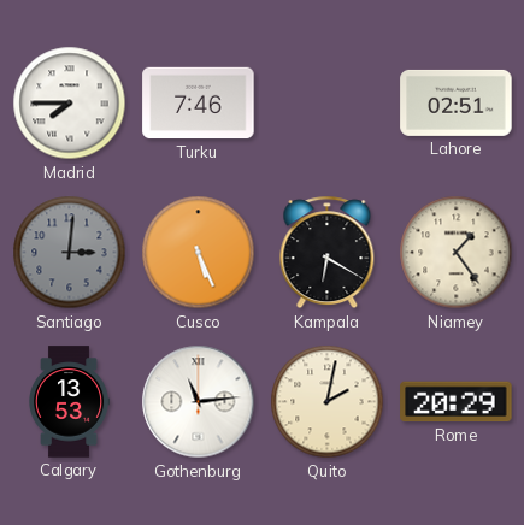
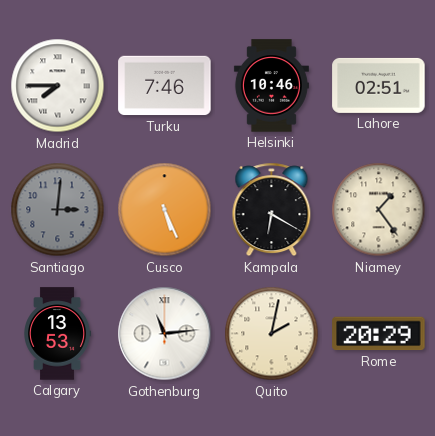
Helsinki: none -> 10:46
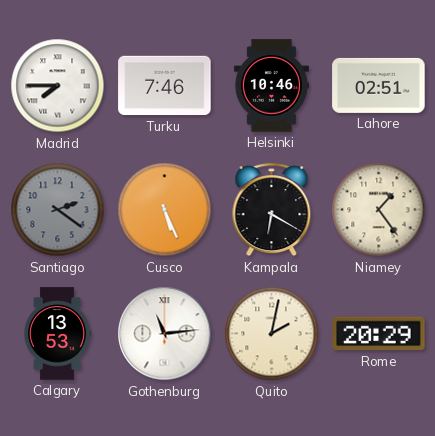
Santiago: 3:01 -> 2:21
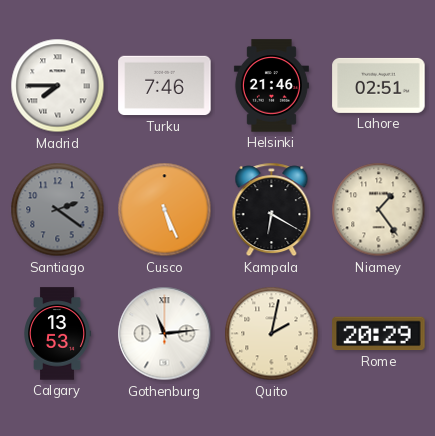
Helsinki: 10:46 -> 21:46
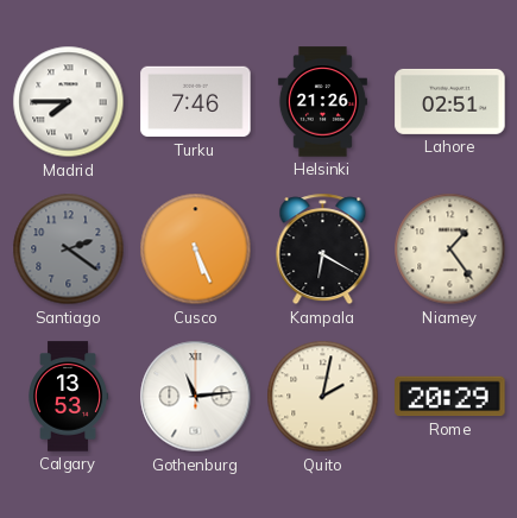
Helsinki: 21:46 -> 21:26
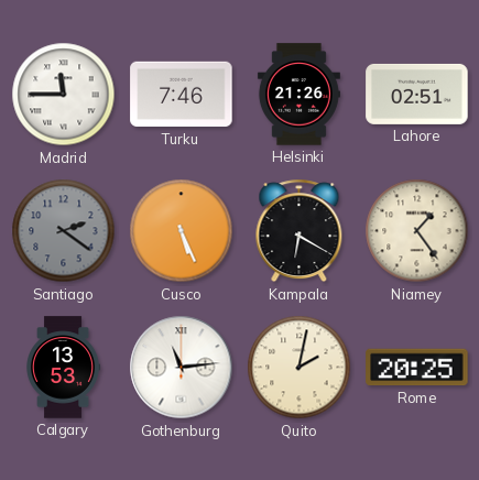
Madrid: 7:45 -> 11:45
Rome: 20:29 -> 20:25
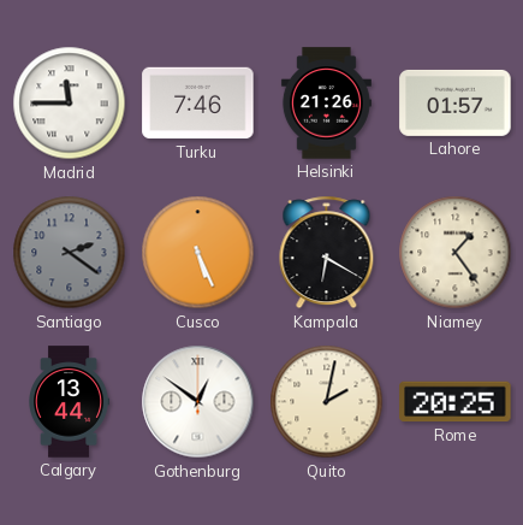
Lahore: 02:51 -> 01:57
Calgary: 13:53 -> 13:44
Gothenburg: 11:14 -> 12:51
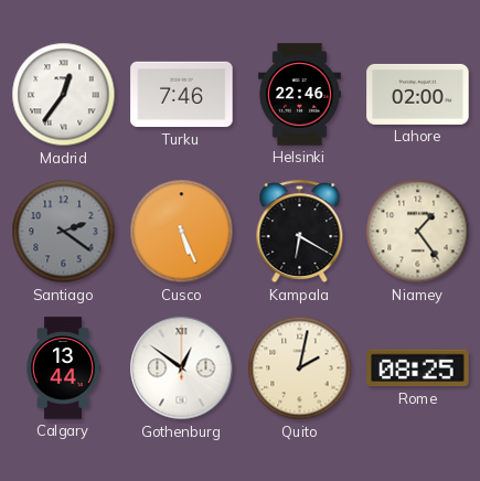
Madrid: 11:45 -> 12:36
Helsinki: 21:26 -> 22:46
Lahore: 01:57 -> 02:00
Rome: 20:25 -> 08:25
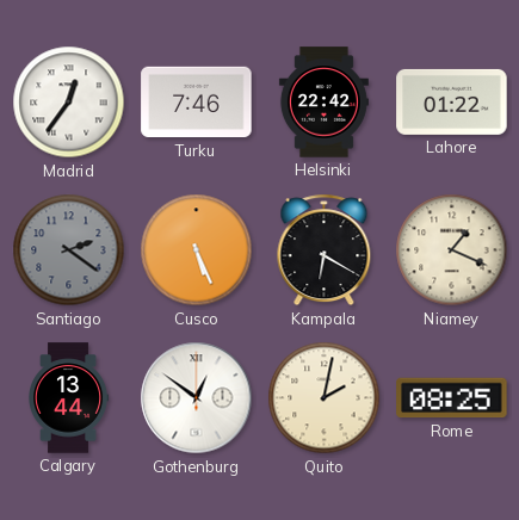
Helsinki: 22:46 -> 22:42
Lahore: 02:00 -> 01:22
Niamey: 1:24 -> 1:19
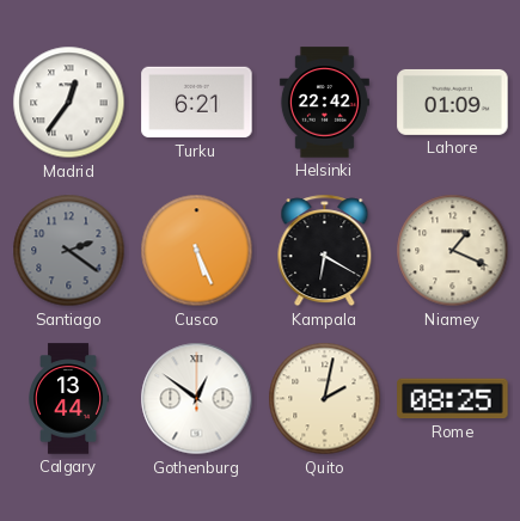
Turku: 7:46 -> 6:21
Lahore: 01:22 -> 01:09
